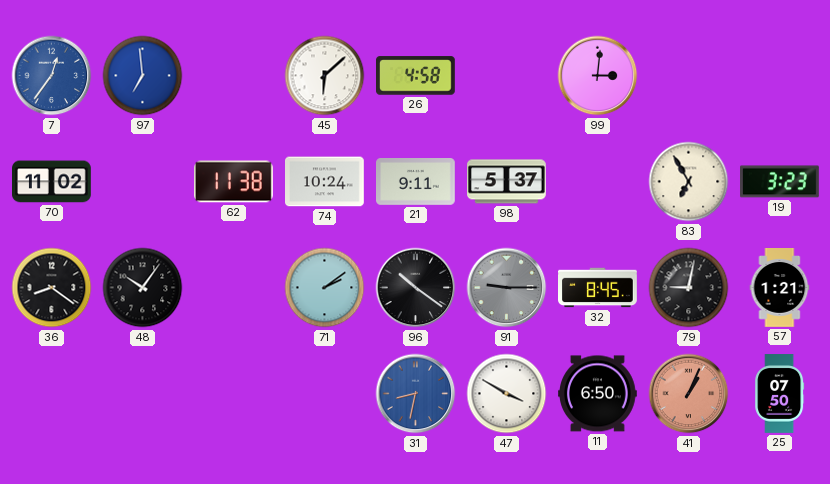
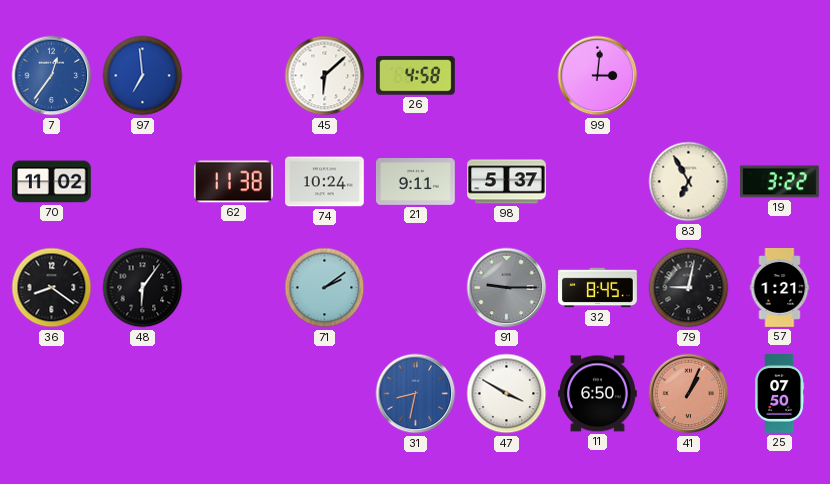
19: 3:23 -> 3:22
48: 10:06 -> 6:06
96: 10:21 -> none
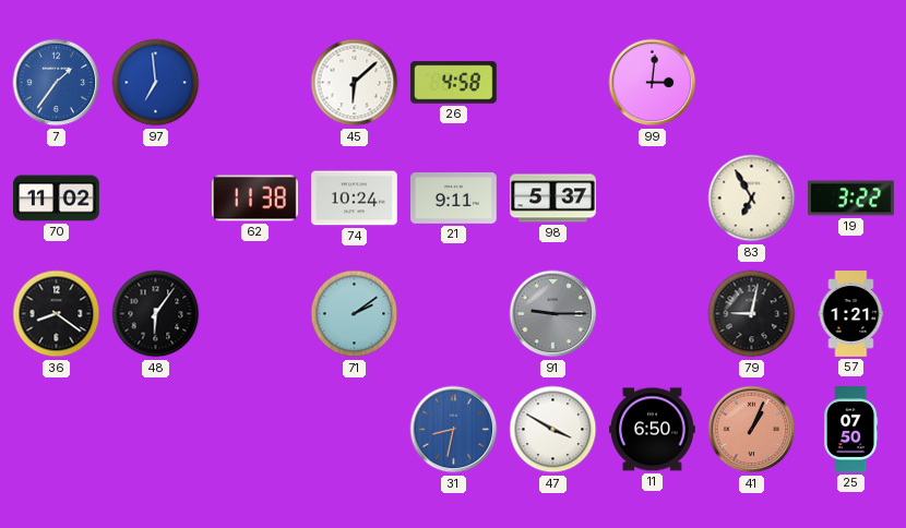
7: 12:36 -> 1:36
32: 8:45 -> none
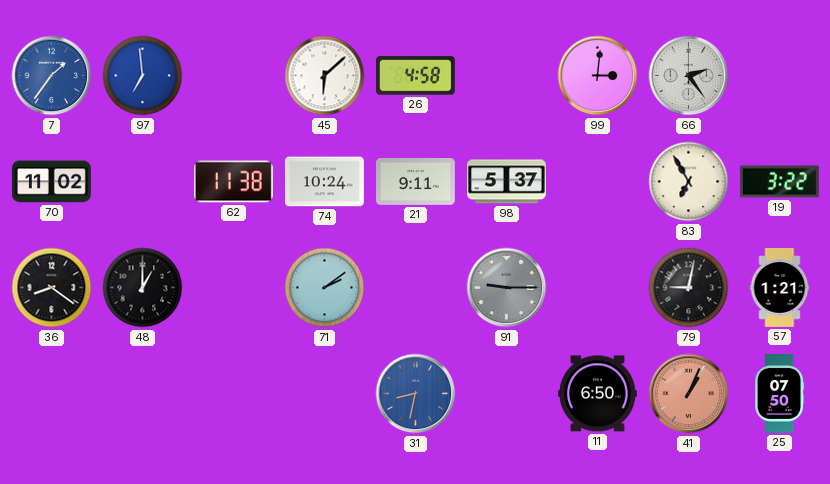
66: none -> 2:24
48: 6:06 -> 1:00
47: 3:50 -> none
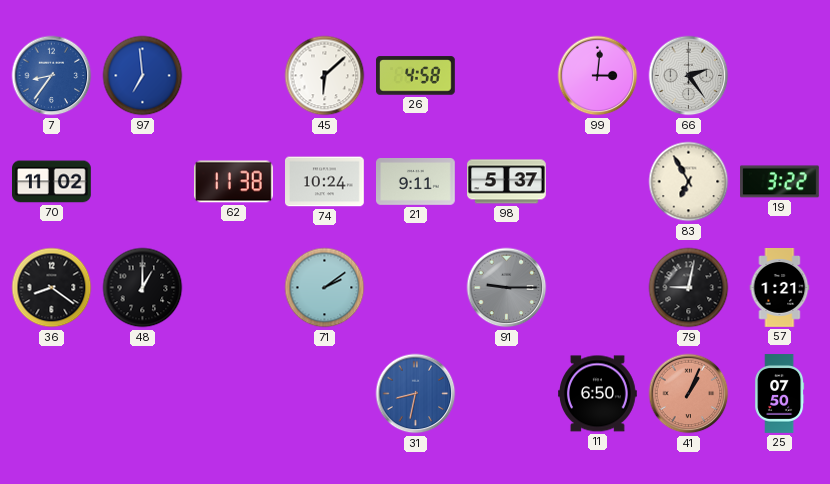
7: 1:36 -> 8:36
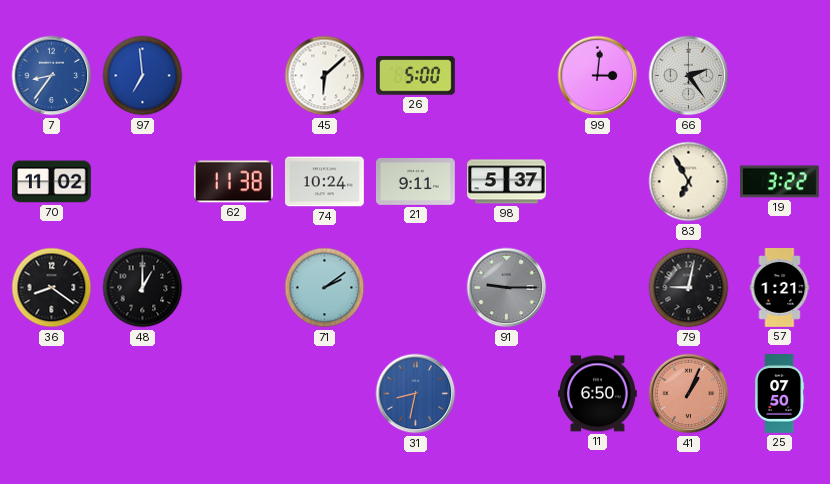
26: 4:58 -> 5:00
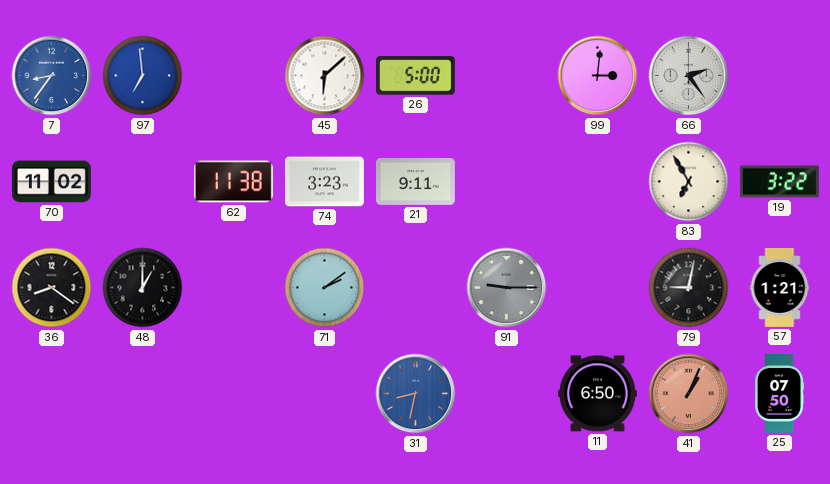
74: 10:24 -> 3:23
98: 5:37 -> none
